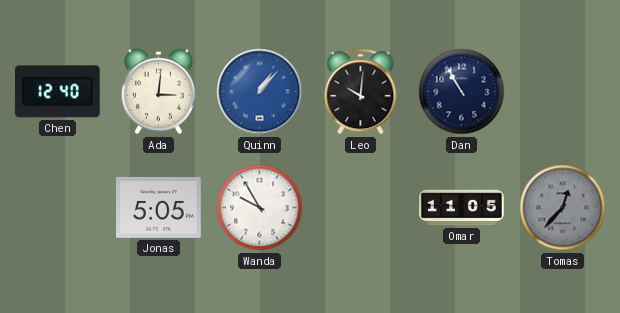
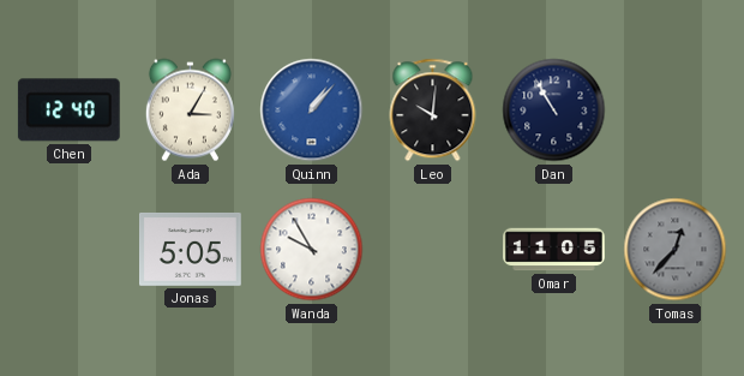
Ada: 3:01 -> 3:05
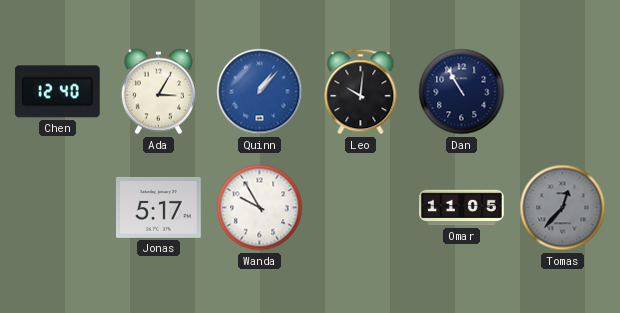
Jonas: 5:05 -> 5:17
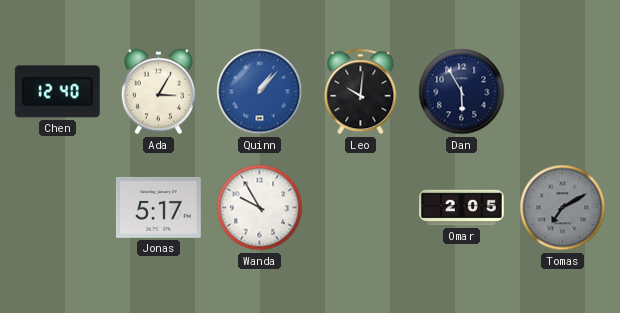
Dan: 10:55 -> 5:55
Omar: 11:05 -> 2:05
Tomas: 12:37 -> 7:10
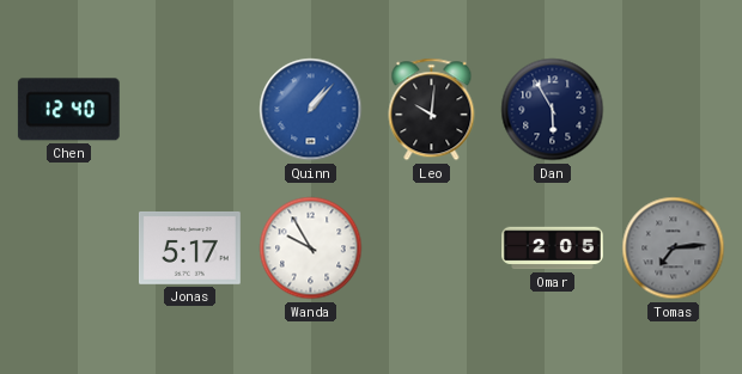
Ada: 3:05 -> none
Tomas: 7:10 -> 7:14
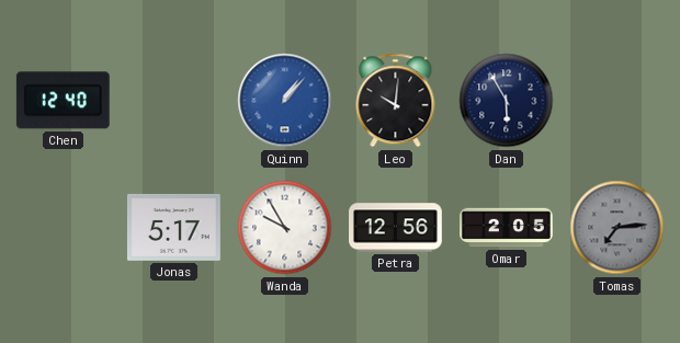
Petra: none -> 12:56
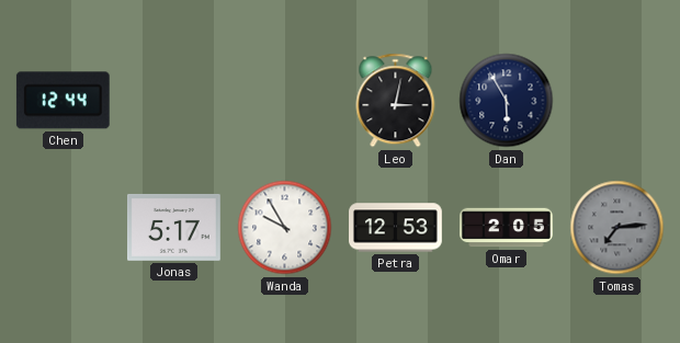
Chen: 12:40 -> 12:44
Quinn: 1:07 -> none
Leo: 10:01 -> 3:02
Petra: 12:56 -> 12:53
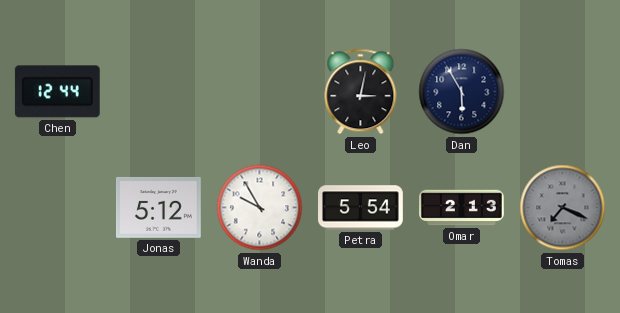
Jonas: 5:17 -> 5:12
Petra: 12:53 -> 5:54
Omar: 2:05 -> 2:13
Tomas: 7:14 -> 7:19
